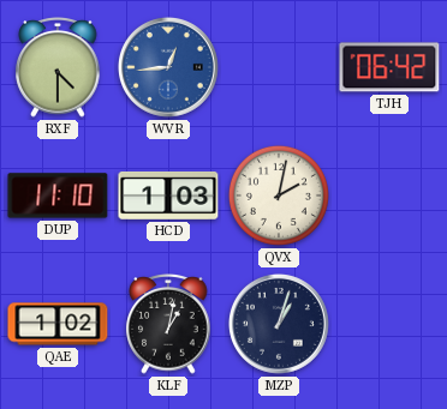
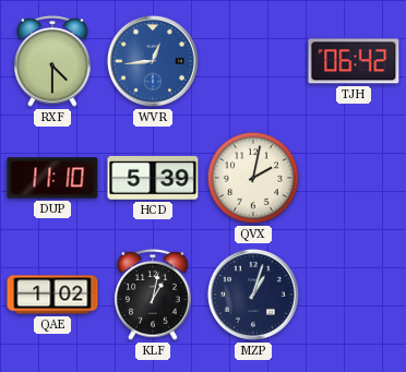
HCD: 1:03 -> 5:39
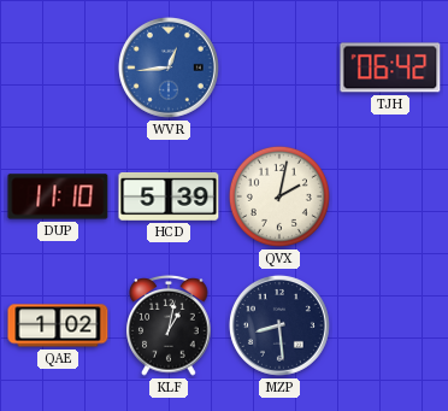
RXF: 4:30 -> none
MZP: 1:03 -> 8:29
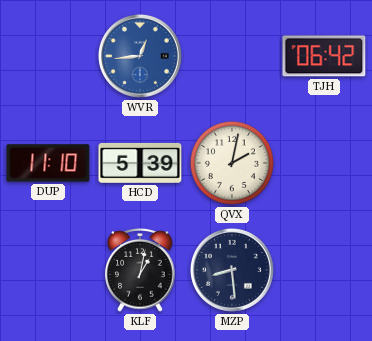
QAE: 1:02 -> none
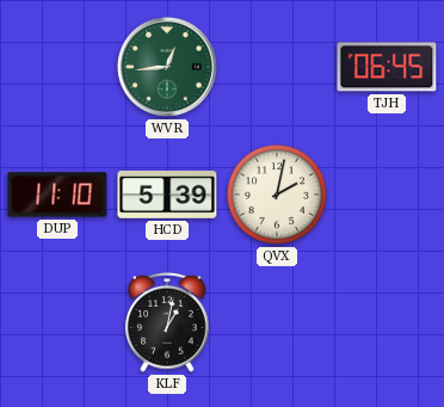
WVR dial: blue -> green
TJH: 06:42 -> 06:45
MZP: 8:29 -> none
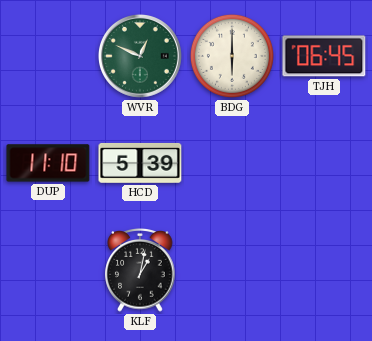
WVR: 12:44 -> 12:49
BDG: none -> 6:00
QVX: 2:02 -> none
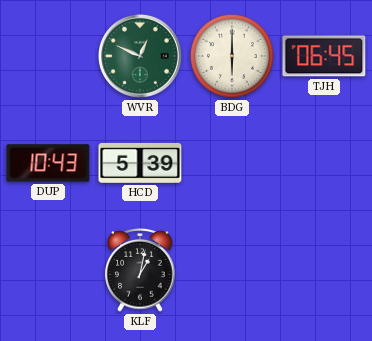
DUP: 11:10 -> 10:43
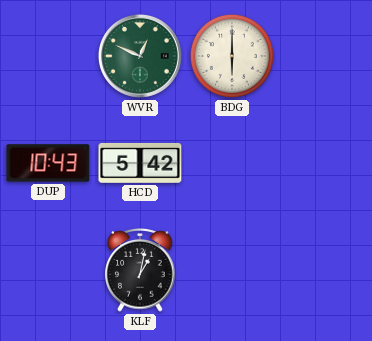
TJH: 06:45 -> none
HCD: 5:39 -> 5:42
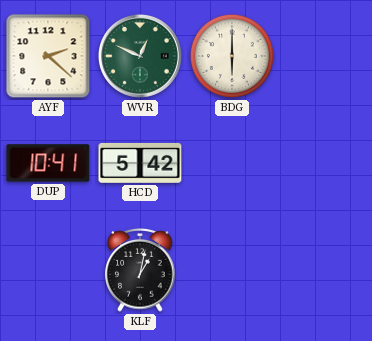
AYF: none -> 2:22
DUP: 10:43 -> 10:41
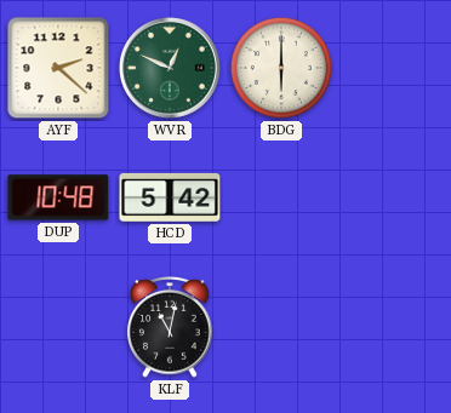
DUP: 10:41 -> 10:48
KLF: 1:02 -> 11:02
